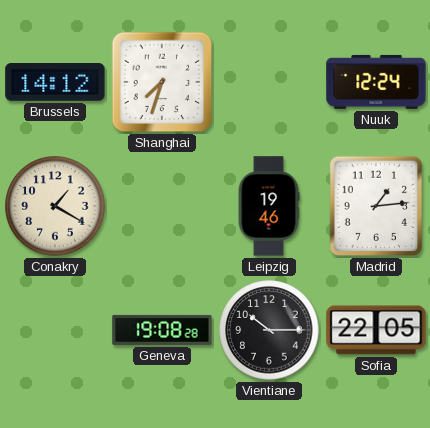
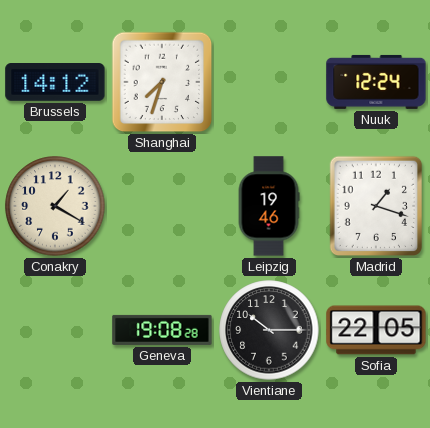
Madrid: 1:14 -> 1:18
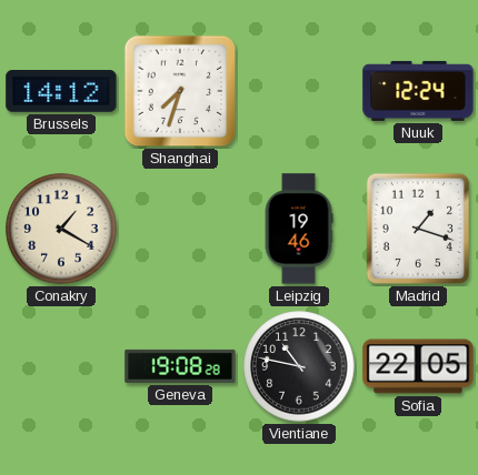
Vientiane: 10:15 -> 10:47
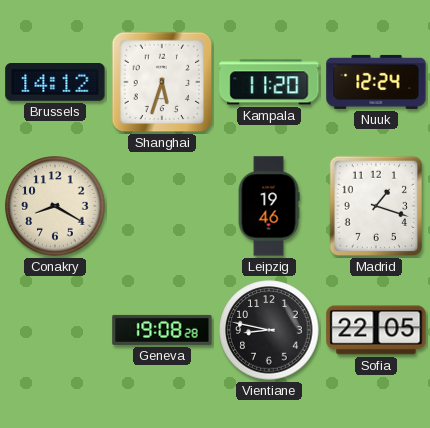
Shanghai: 7:33 -> 5:33
Kampala: none -> 11:20
Conakry: 1:20 -> 8:20
Vientiane: 10:47 -> 8:47
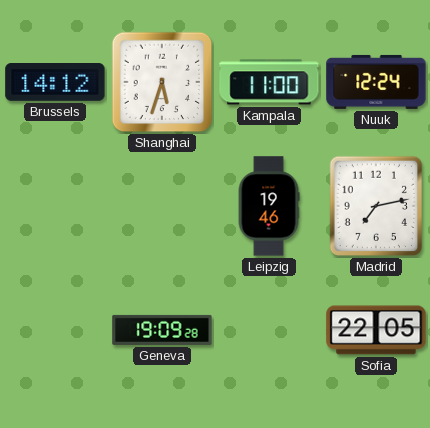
Kampala: 11:20 -> 11:00
Conakry: 8:20 -> none
Madrid: 1:18 -> 7:13
Geneva: 19:08 -> 19:09
Vientiane: 8:47 -> none
